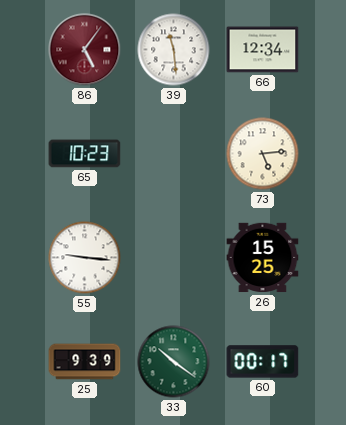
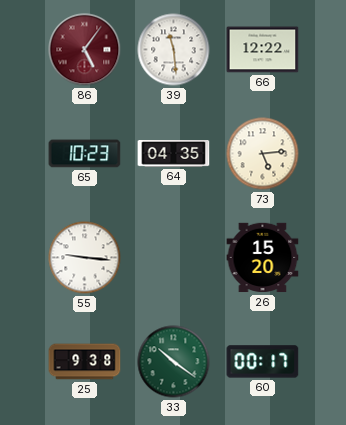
66: 12:34 -> 12:22
64: none -> 04:35
26: 15:25 -> 15:20
25: 9:39 -> 9:38
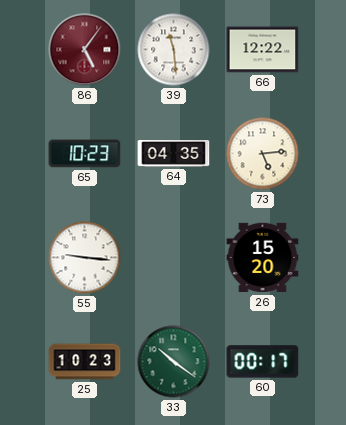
25: 9:38 -> 10:23
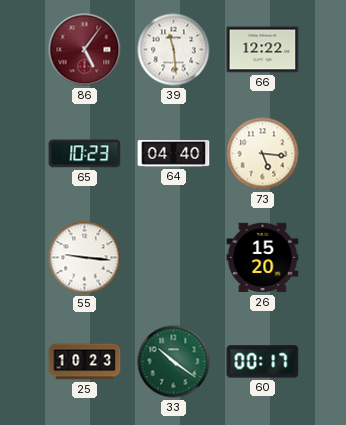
64: 04:35 -> 04:40
73: 5:14 -> 5:16
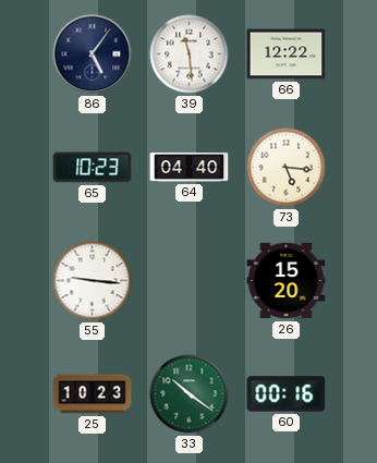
86 dial: burgundy -> navy
60: 00:17 -> 00:16
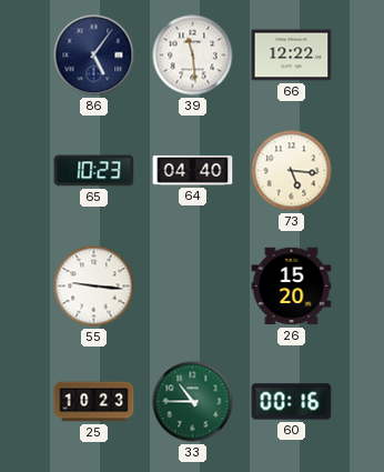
33: 10:21 -> 10:45
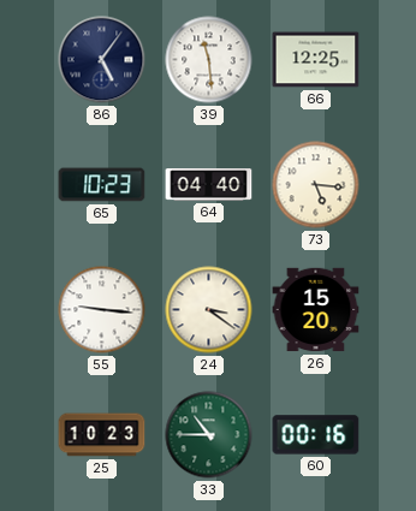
66: 12:22 -> 12:25
24: none -> 3:21
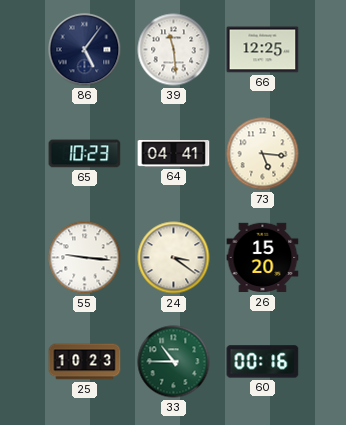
64: 04:40 -> 04:41
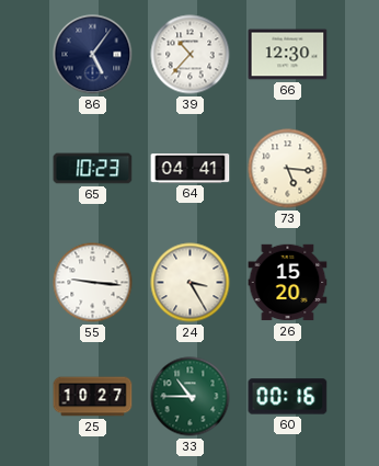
39: 11:29 -> 10:37
66: 12:25 -> 12:30
24: 3:21 -> 3:25
25: 10:23 -> 10:27
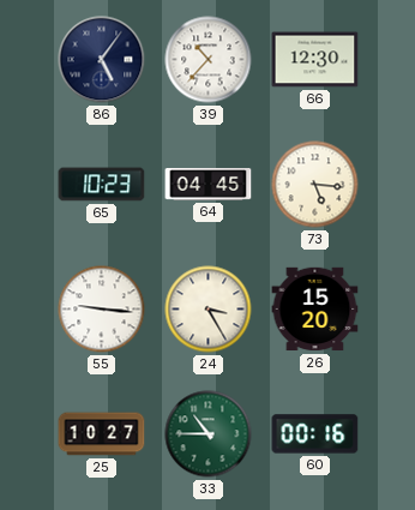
64: 04:41 -> 04:45
